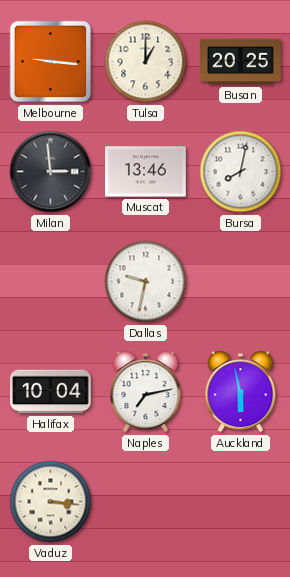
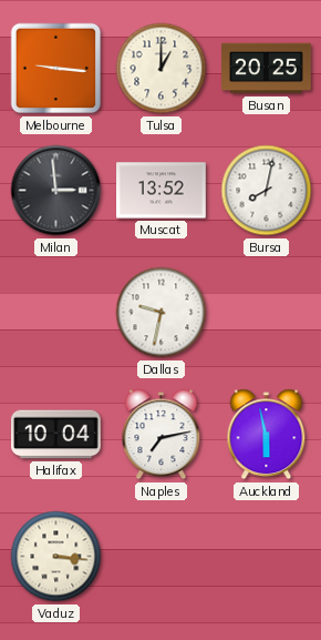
Muscat: 13:46 -> 13:52
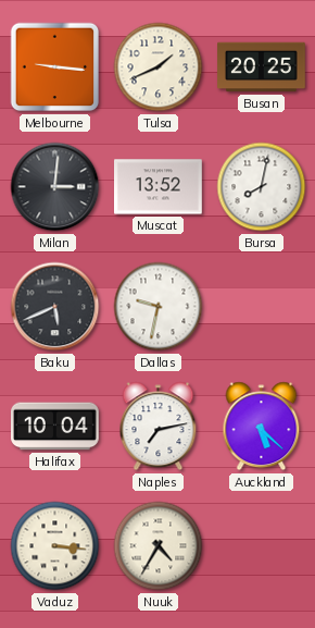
Tulsa: 1:00 -> 1:41
Milan: 2:59 -> 3:01
Baku: none -> 5:41
Auckland: 5:58 -> 5:22
Nuuk: none -> 4:35
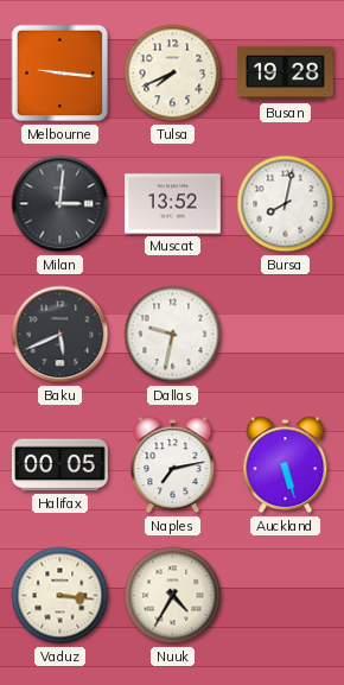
Tulsa: 1:41 -> 7:41
Busan: 20:25 -> 19:28
Halifax: 10:04 -> 00:05
Auckland: 5:22 -> 5:27
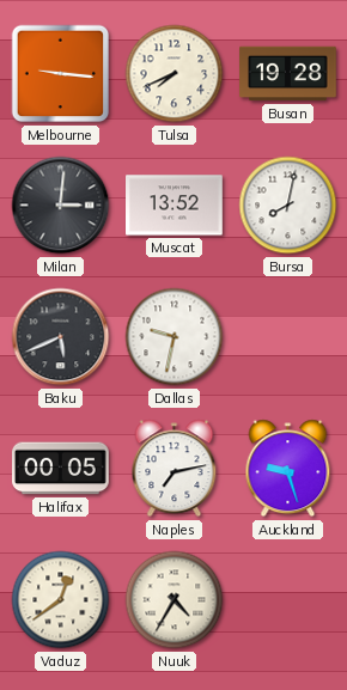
Auckland: 5:27 -> 9:27
Vaduz: 3:16 -> 12:39
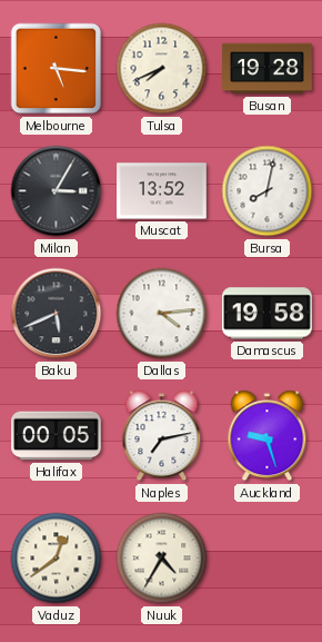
Melbourne: 9:16 -> 5:16
Milan: 3:01 -> 3:05
Dallas: 9:32 -> 4:14
Damascus: none -> 19:58
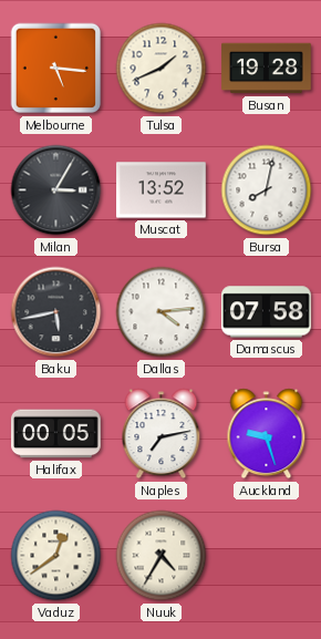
Tulsa: 7:41 -> 1:41
Baku: 5:41 -> 5:43
Damascus: 19:58 -> 07:58
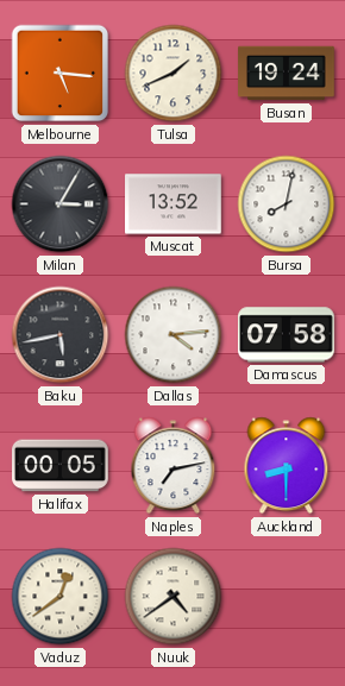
Busan: 19:28 -> 19:24
Auckland: 9:27 -> 8:30
Nuuk: 4:35 -> 4:39
